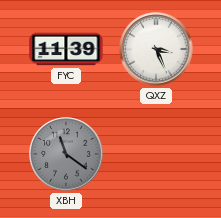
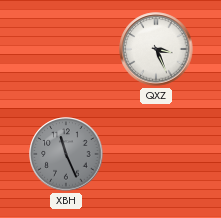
FYC: 11:39 -> none
XBH: 11:21 -> 11:26
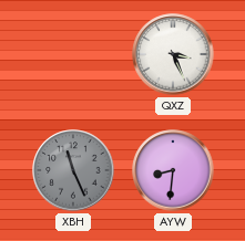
AYW: none -> 8:31
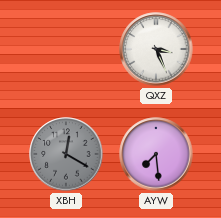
XBH: 11:26 -> 12:20
AYW: 8:31 -> 7:29
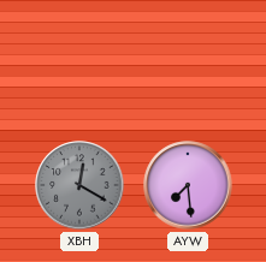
QXZ: 3:26 -> none
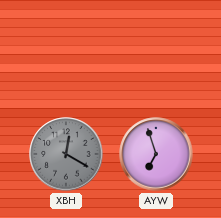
AYW: 7:29 -> 6:57
